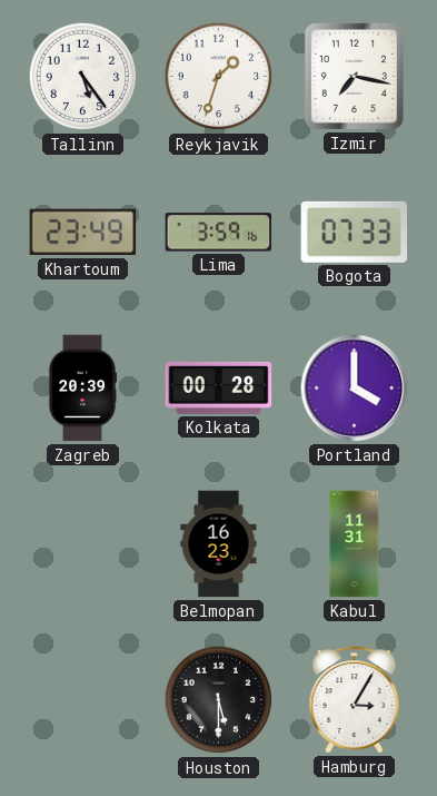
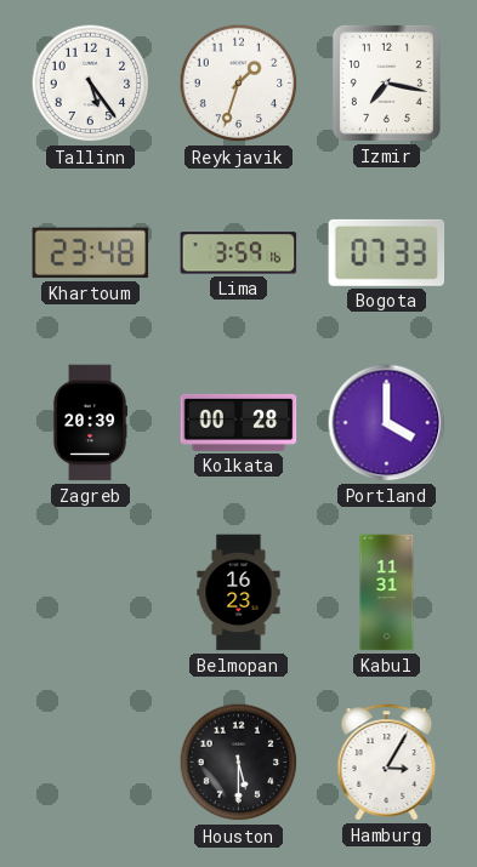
Khartoum: 23:49 -> 23:48
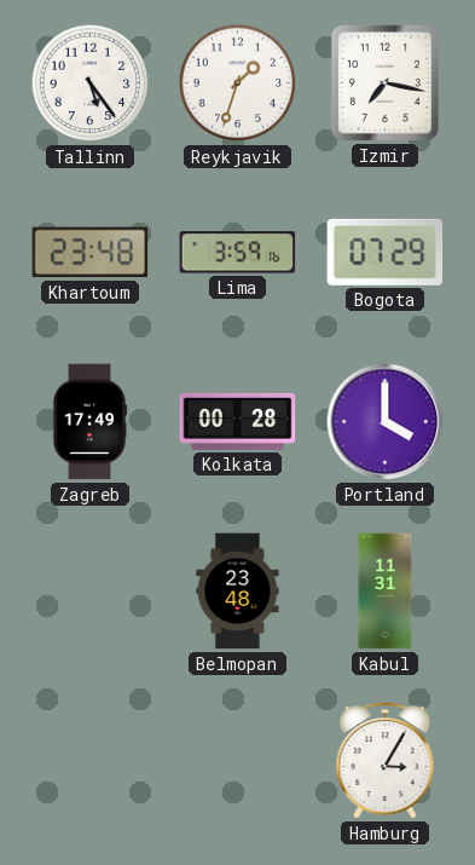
Bogota: 07:33 -> 07:29
Zagreb: 20:39 -> 17:49
Belmopan: 16:23 -> 23:48
Houston: 5:30 -> none
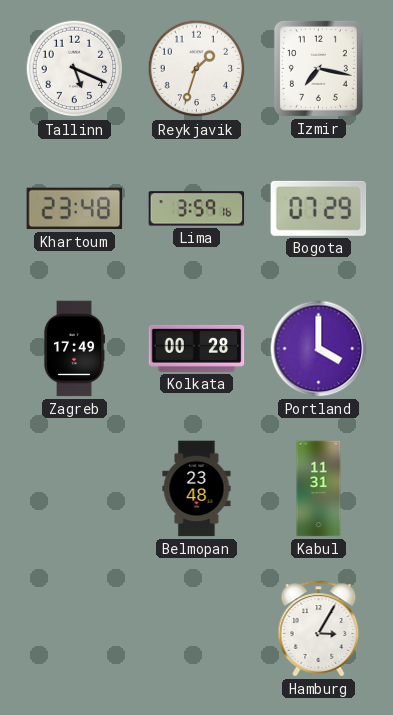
Tallinn: 5:24 -> 5:19
